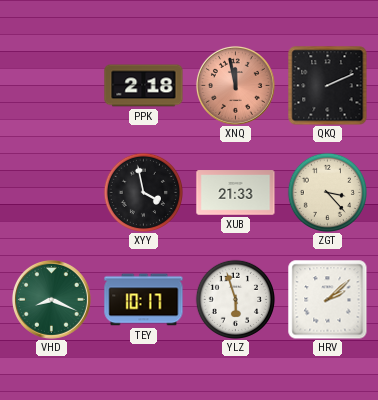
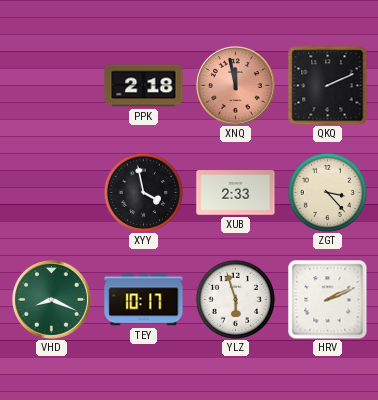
XUB: 21:33 -> 2:33
HRV: 2:08 -> 2:11
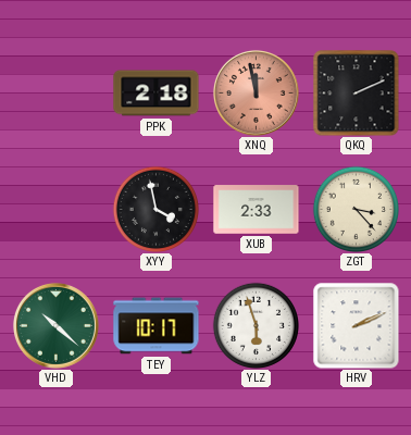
VHD: 8:19 -> 10:22
